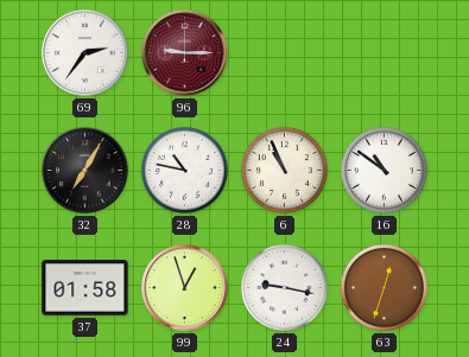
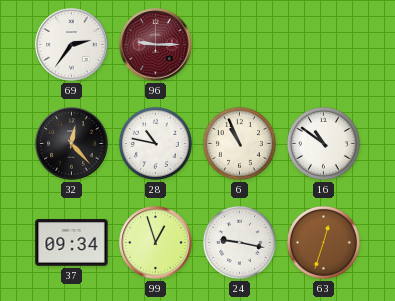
32: 7:05 -> 12:23
37: 01:58 -> 09:34
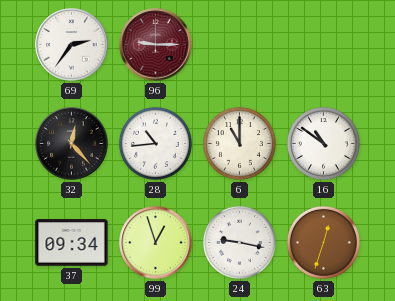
28: 10:47 -> 10:44
6: 10:56 -> 11:00
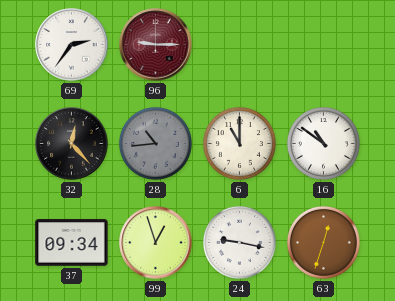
28 dial: white -> grey
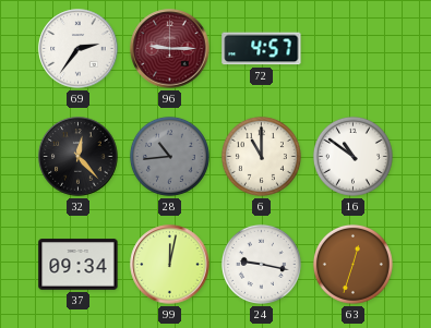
72: none -> 4:57
99: 12:57 -> 12:02
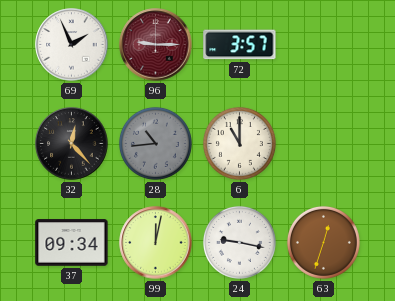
69: 2:36 -> 1:56
72: 4:57 -> 3:57
16: 10:51 -> none
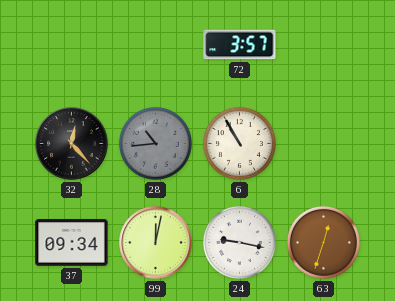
69: 1:56 -> none
96: 9:15 -> none
6: 11:00 -> 10:55
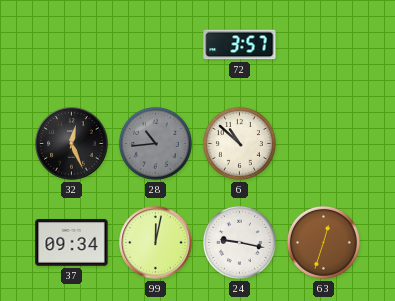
32: 12:23 -> 12:26
6: 10:55 -> 10:52
